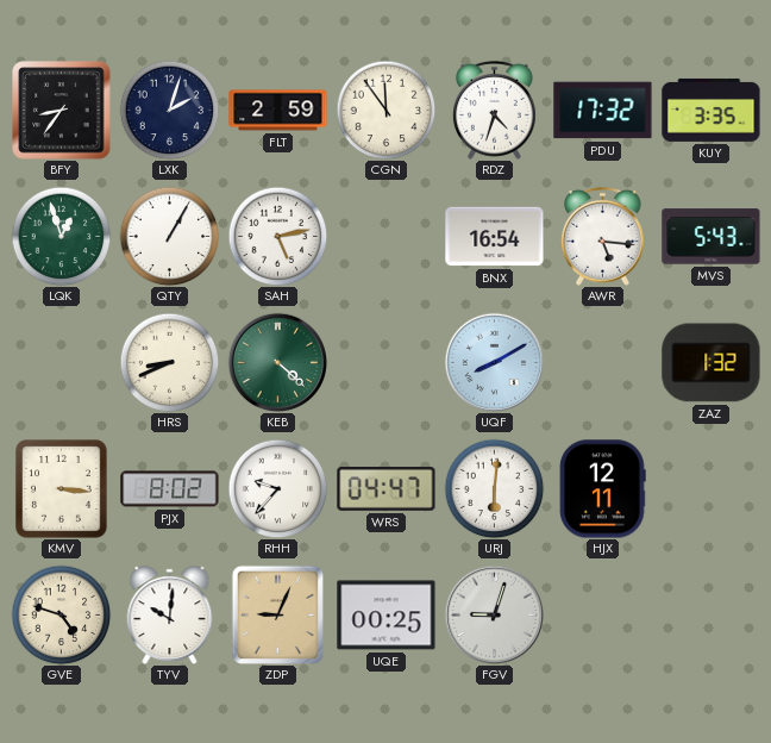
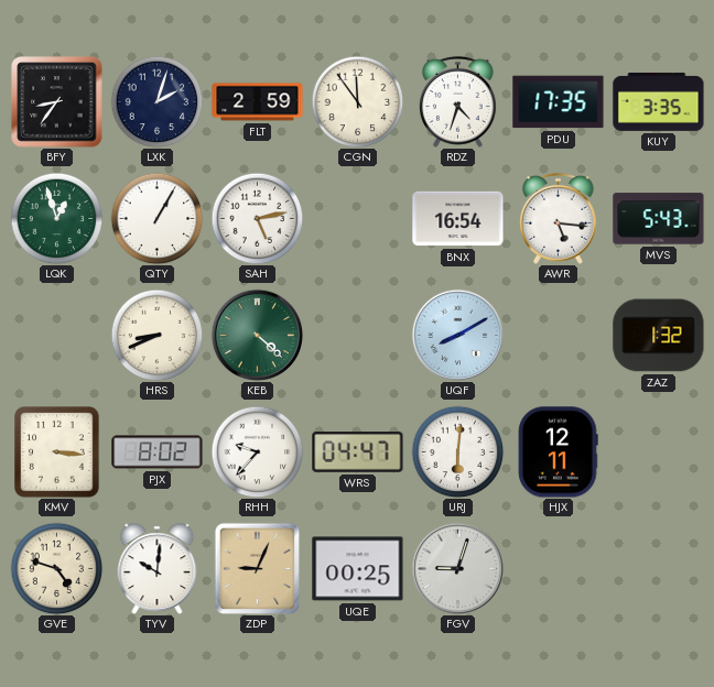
PDU: 17:32 -> 17:35
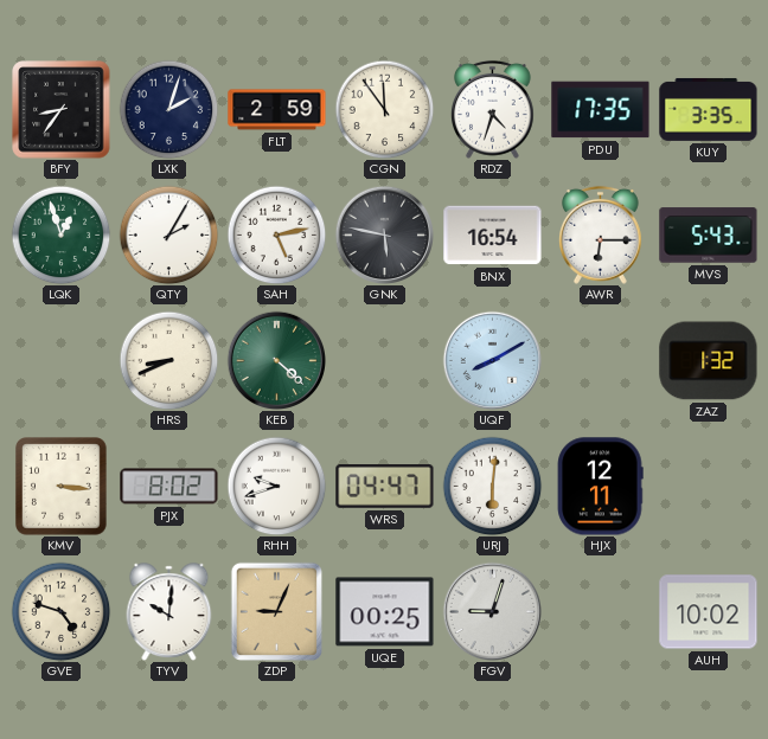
QTY: 1:05 -> 2:05
GNK: none -> 5:47
AWR: 5:16 -> 6:15
RHH: 9:37 -> 9:42
AUH: none -> 10:02
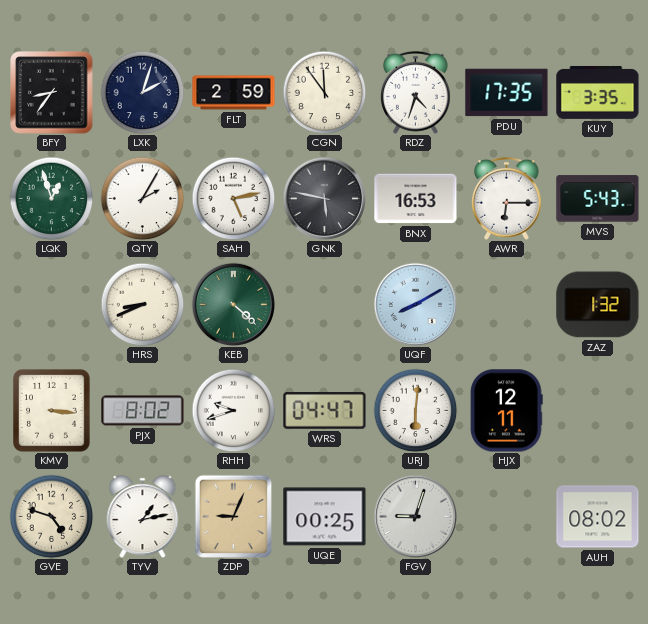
BNX: 16:54 -> 16:53
TYV: 10:01 -> 1:13
AUH: 10:02 -> 08:02
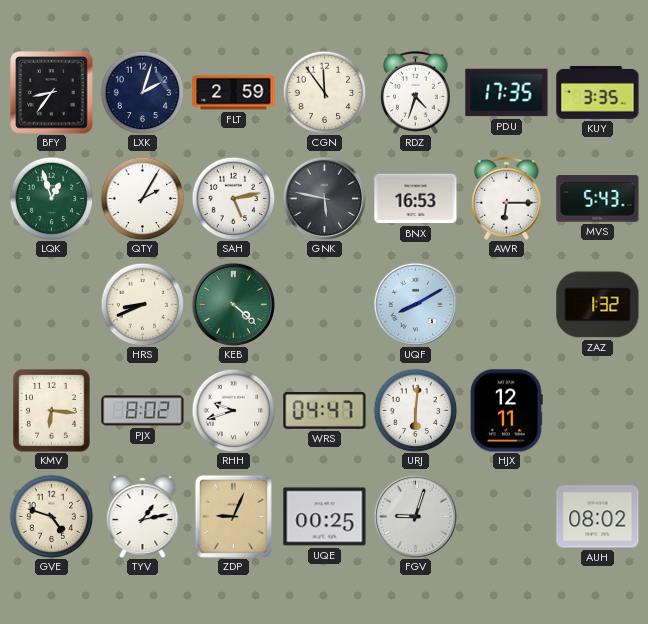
KMV: 3:16 -> 6:16
